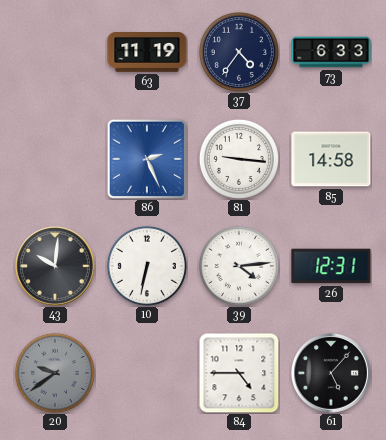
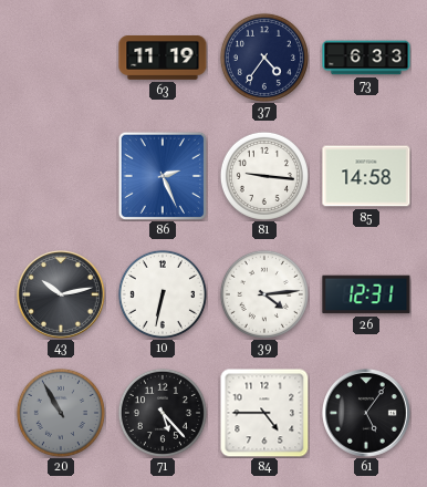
43: 10:01 -> 10:13
20: 9:39 -> 10:55
71: none -> 5:23
61: 5:07 -> 5:06
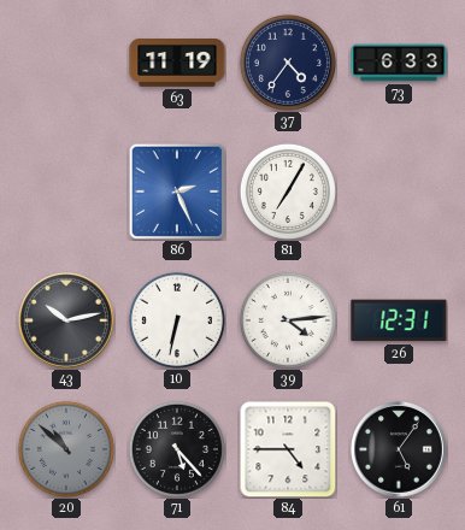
81: 9:16 -> 7:05
85: 14:58 -> none
20: 10:55 -> 10:52
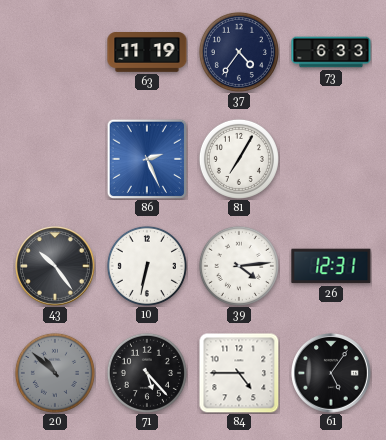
43: 10:13 -> 10:24
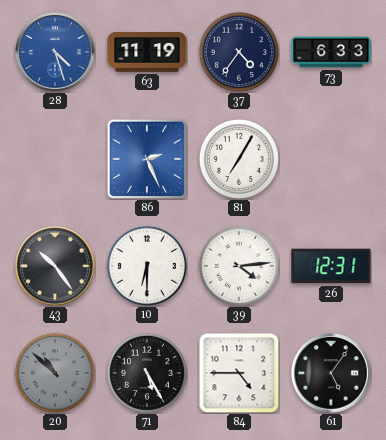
28: none -> 4:27
10: 6:32 -> 6:30
71: 5:23 -> 5:25
